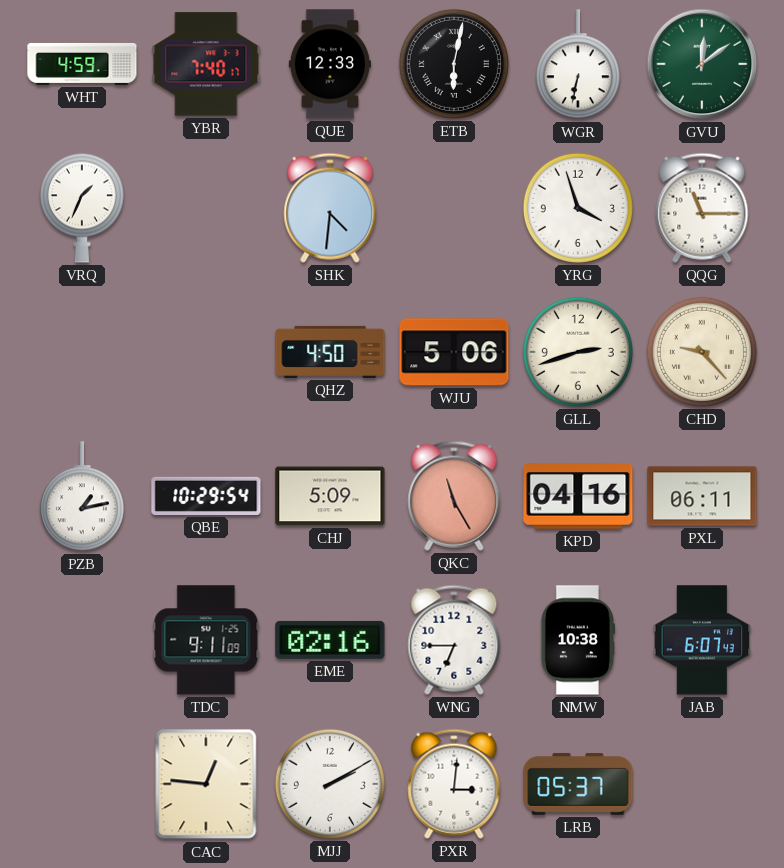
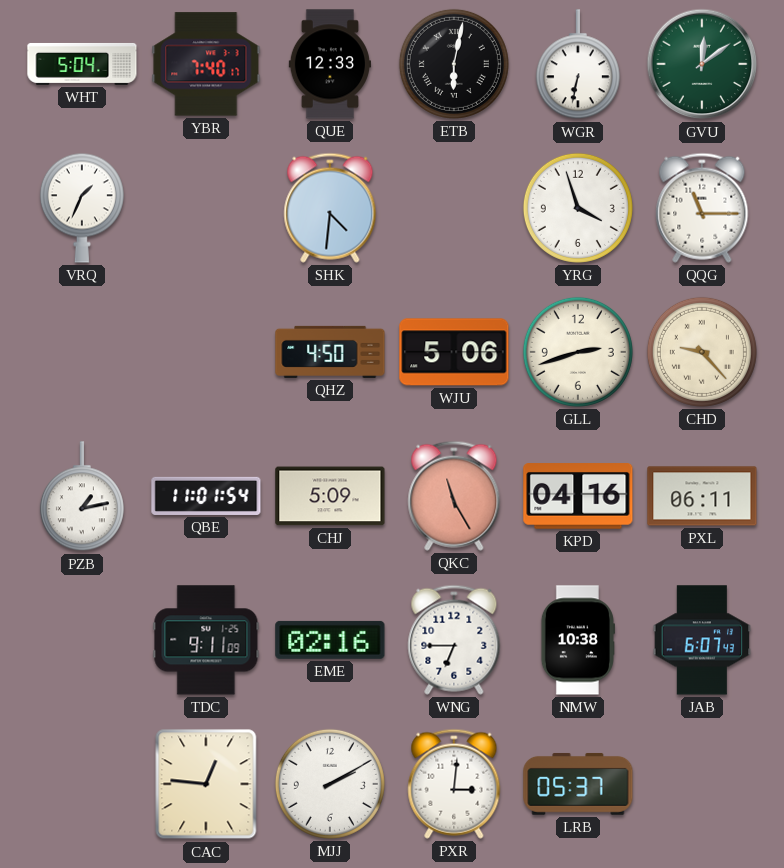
WHT: 4:59 -> 5:04
QBE: 10:29 -> 11:01
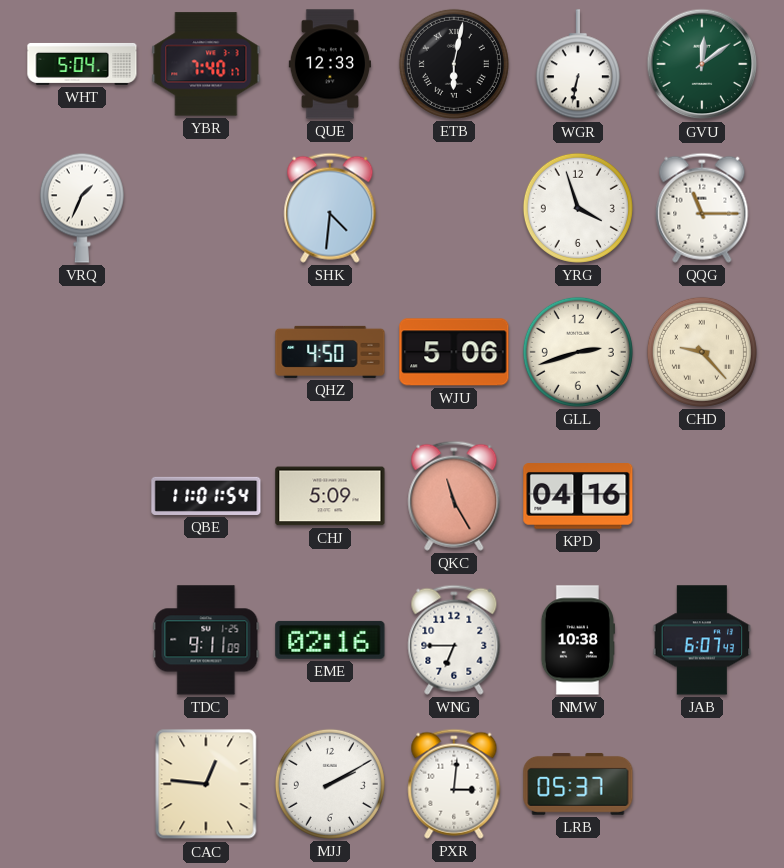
PZB: 1:13 -> none
PXL: 06:11 -> none
